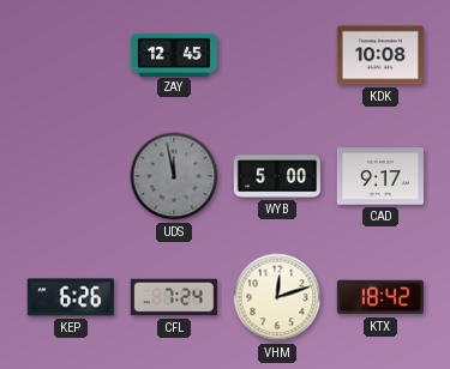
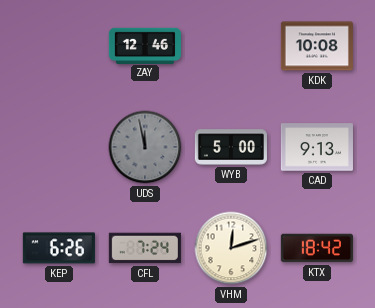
ZAY: 12:45 -> 12:46
CAD: 9:17 -> 9:13
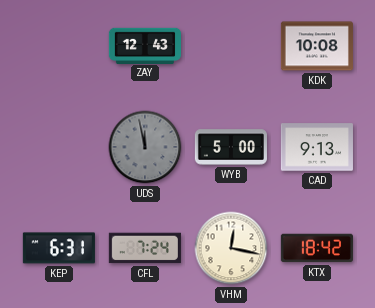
ZAY: 12:46 -> 12:43
KEP: 6:26 -> 6:31
VHM: 12:12 -> 12:17
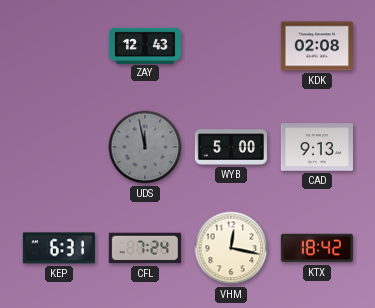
KDK: 10:08 -> 02:08
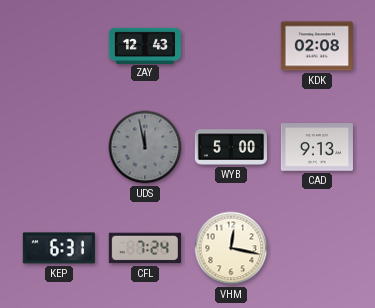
KTX: 18:42 -> none
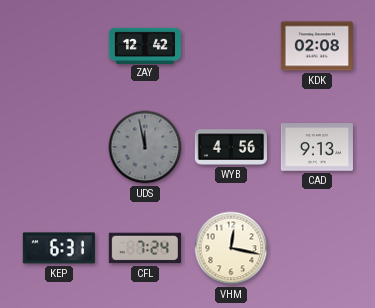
ZAY: 12:43 -> 12:42
WYB: 5:00 -> 4:56
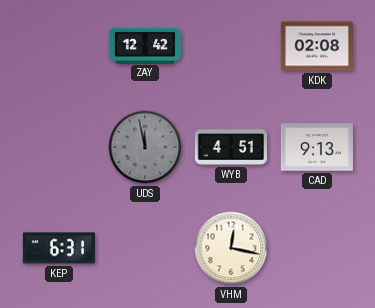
WYB: 4:56 -> 4:51
CFL: 7:24 -> none
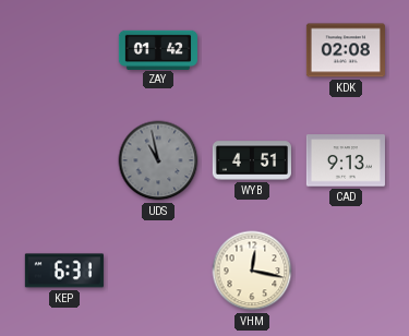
ZAY: 12:42 -> 01:42
UDS: 11:58 -> 10:58
